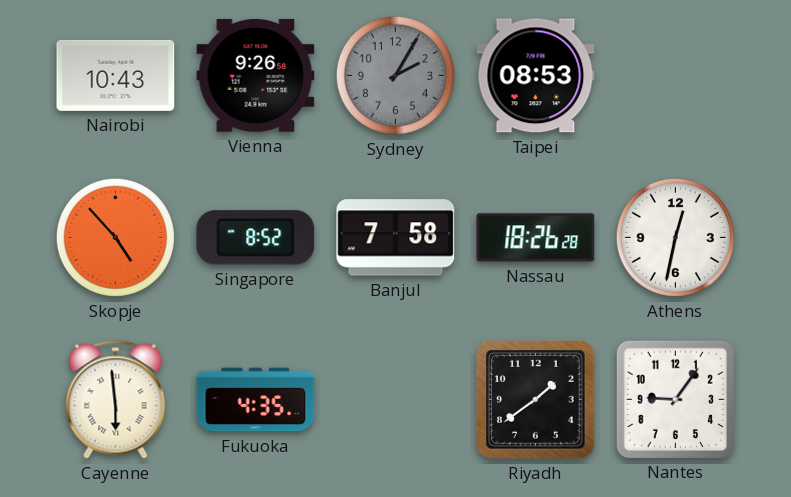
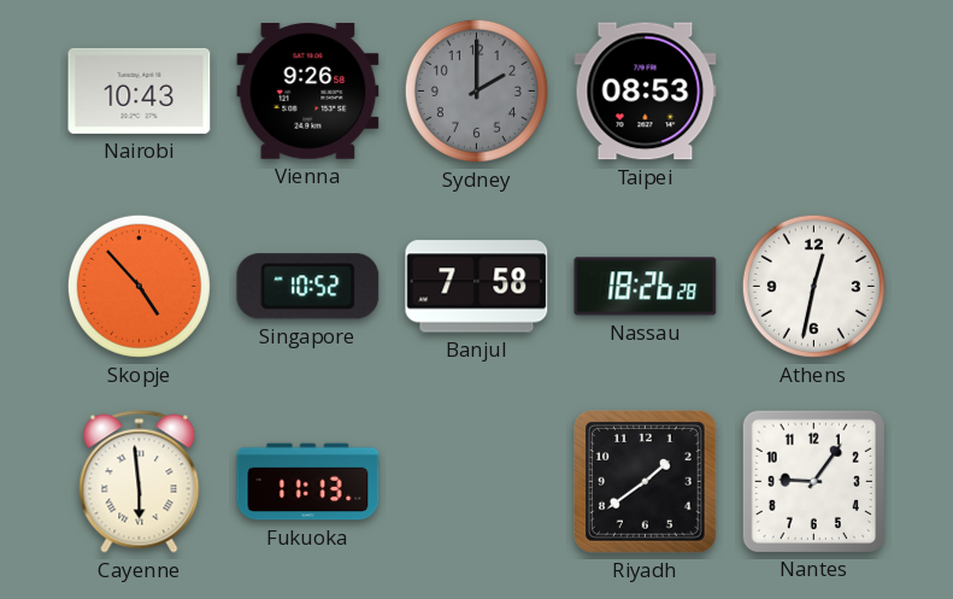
Sydney: 2:05 -> 2:00
Singapore: 8:52 -> 10:52
Fukuoka: 4:35 -> 11:13
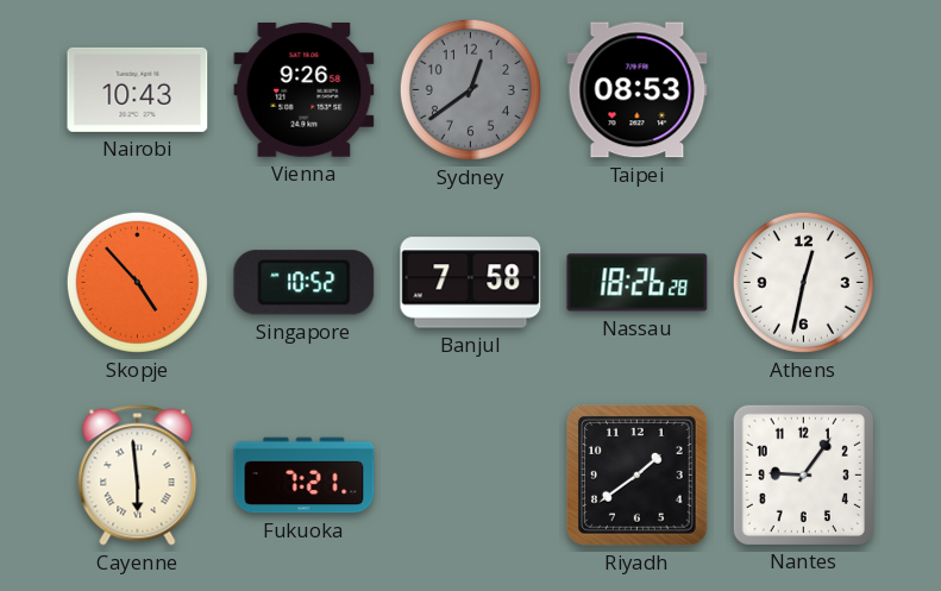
Sydney: 2:00 -> 12:39
Fukuoka: 11:13 -> 7:21
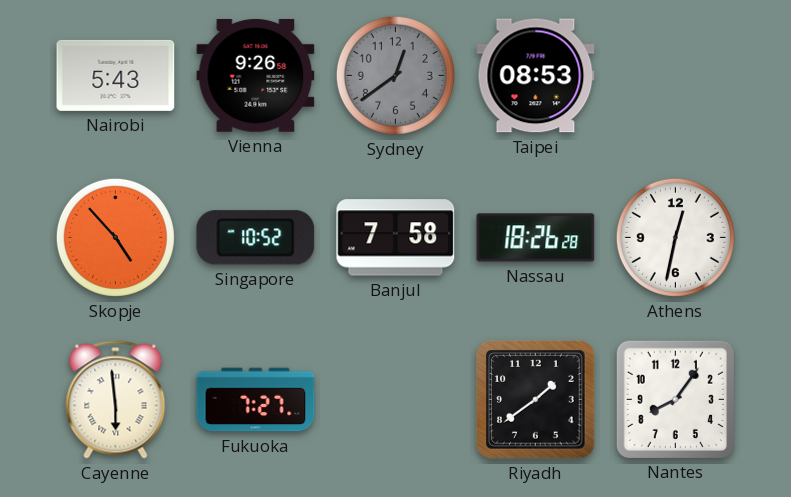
Nairobi: 10:43 -> 5:43
Fukuoka: 7:21 -> 7:27
Nantes: 9:06 -> 8:06
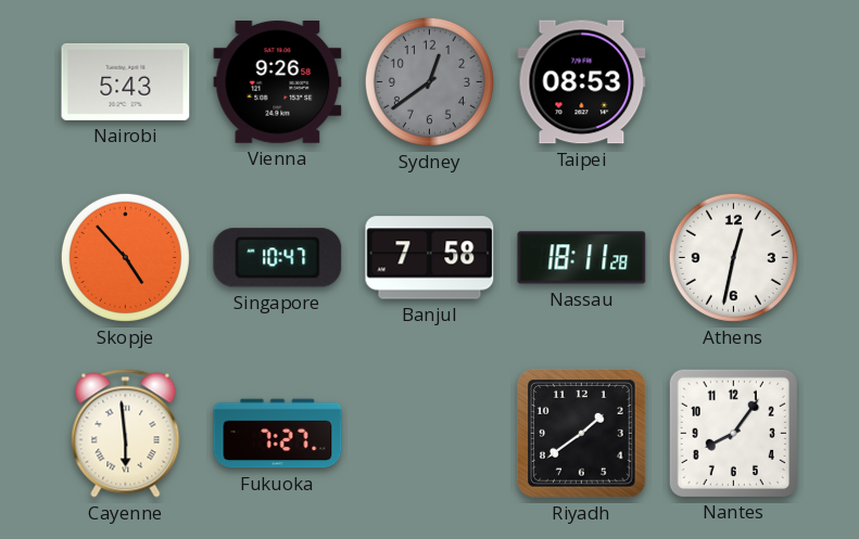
Singapore: 10:52 -> 10:47
Nassau: 18:26 -> 18:11
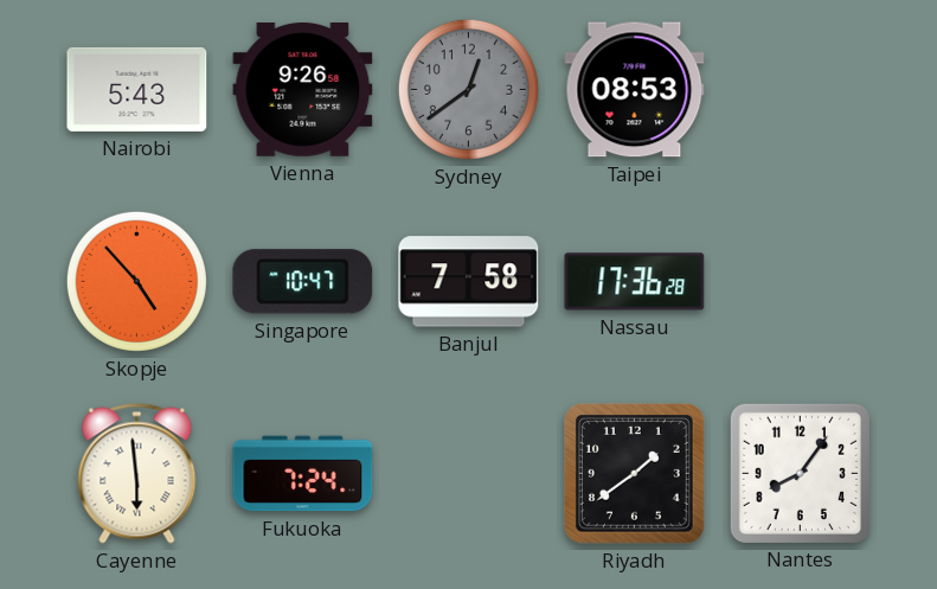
Nassau: 18:11 -> 17:36
Athens: 12:32 -> none
Fukuoka: 7:27 -> 7:24
